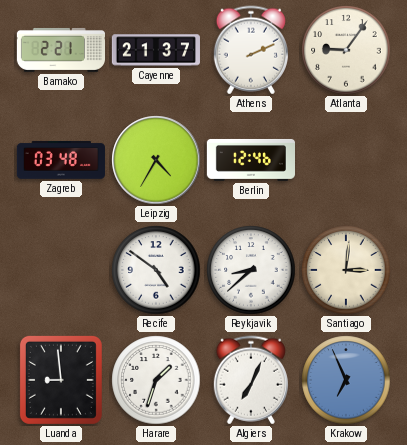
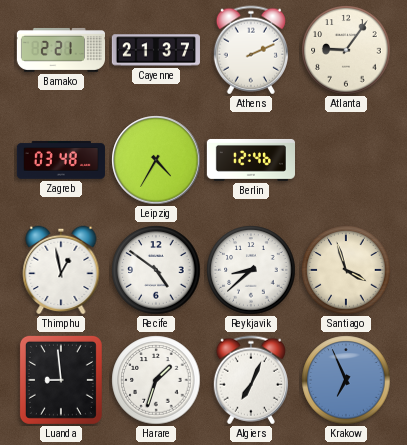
Thimphu: none -> 12:58
Santiago: 3:01 -> 3:57
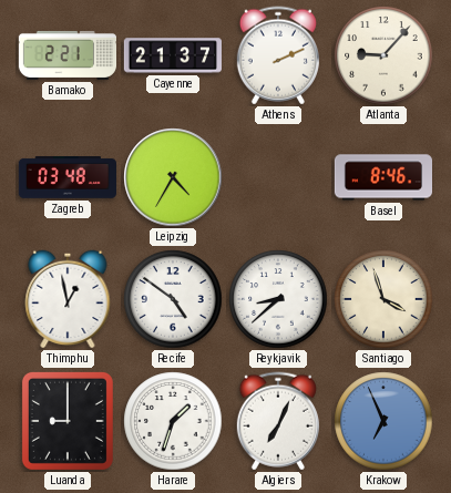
Atlanta: 9:06 -> 9:07
Berlin: 12:46 -> none
Basel: none -> 8:46
Luanda: 8:59 -> 9:00
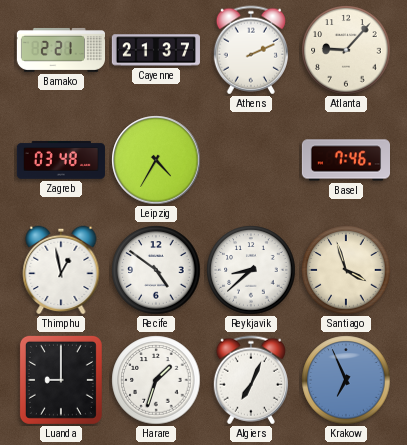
Basel: 8:46 -> 7:46
